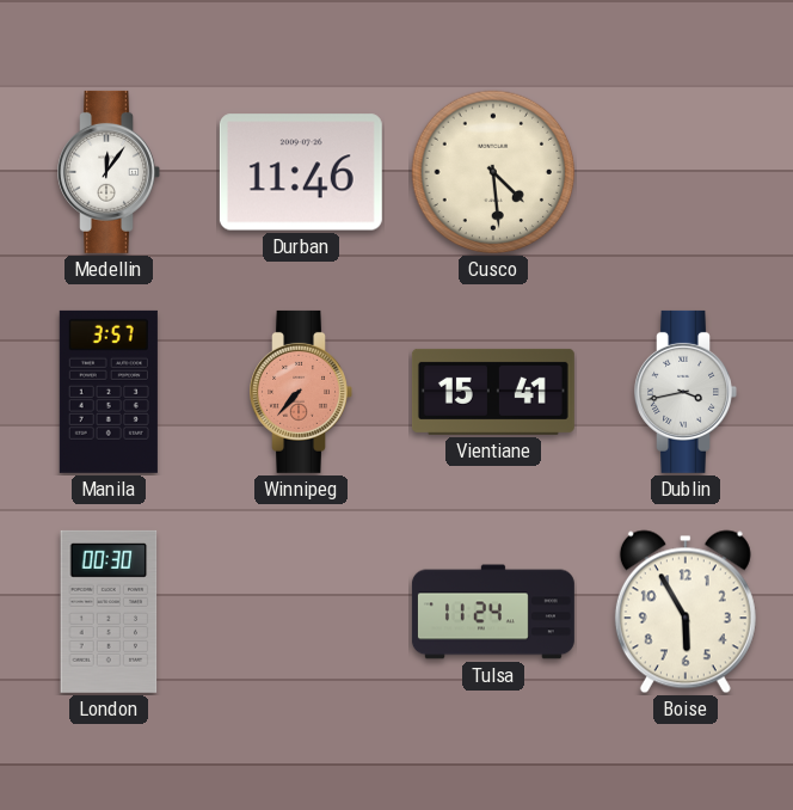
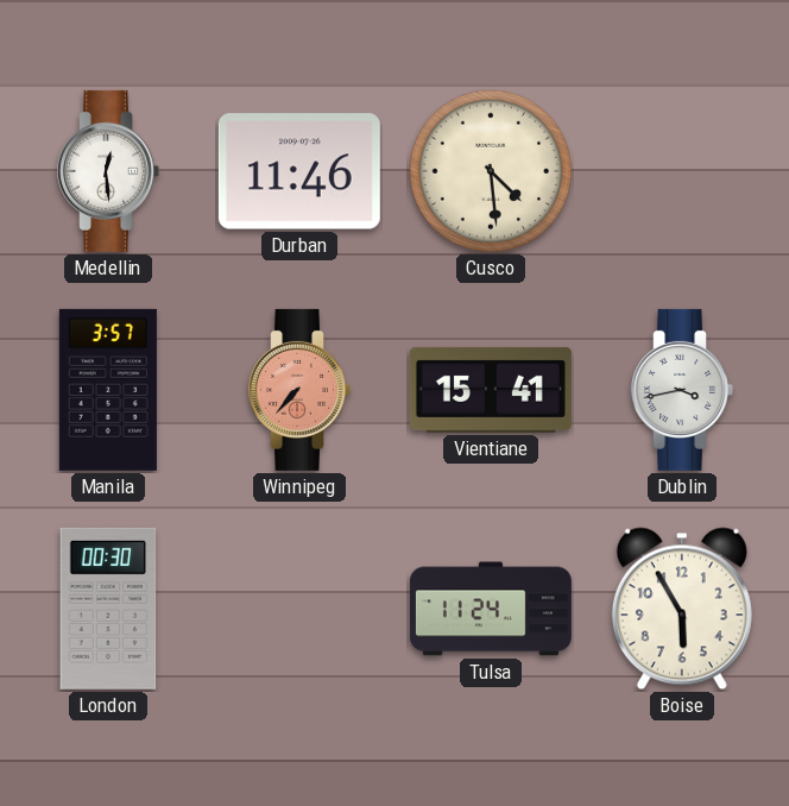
Medellin: 12:06 -> 12:29
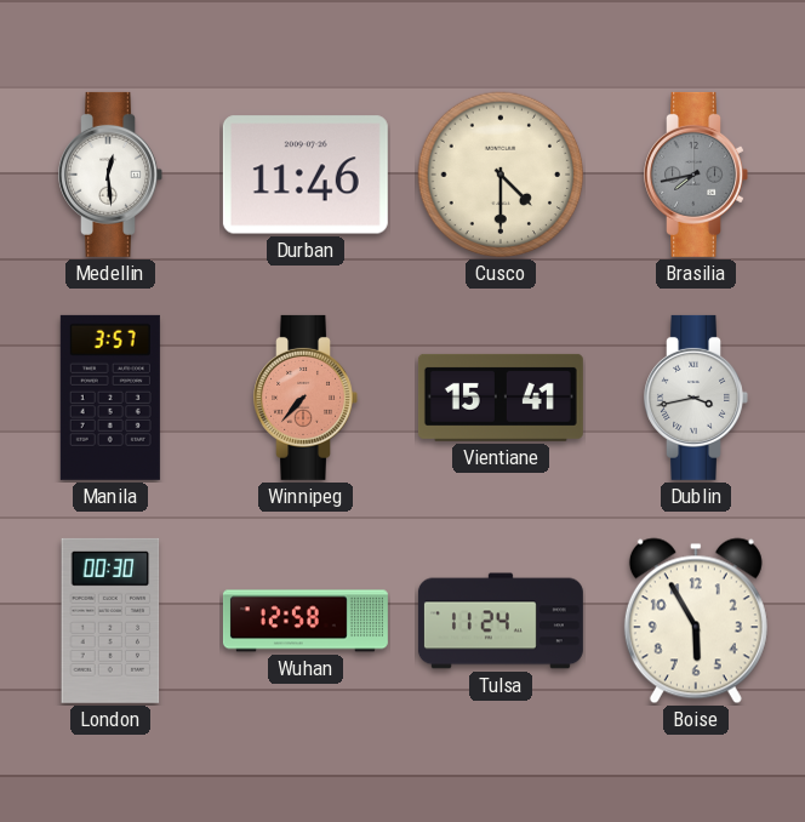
Cusco: 4:29 -> 4:30
Brasilia: none -> 7:43
Wuhan: none -> 12:58
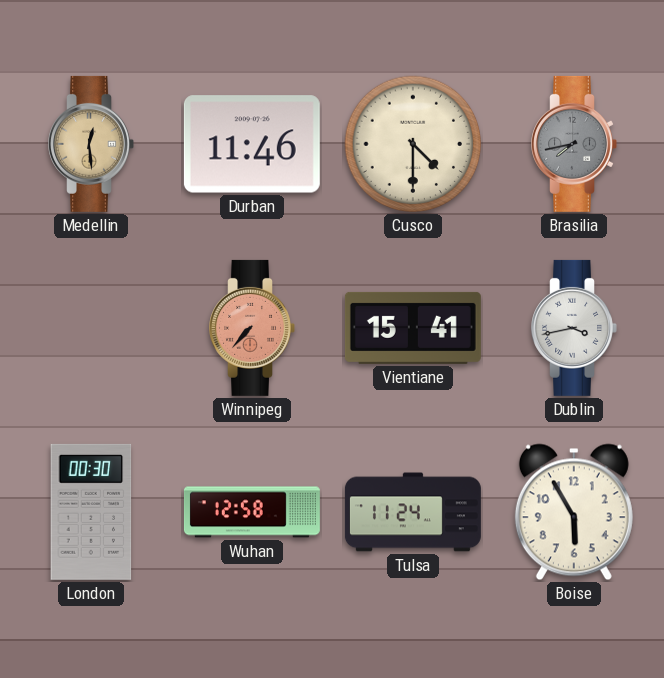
Medellin dial: white -> champagne
Manila: 3:57 -> none
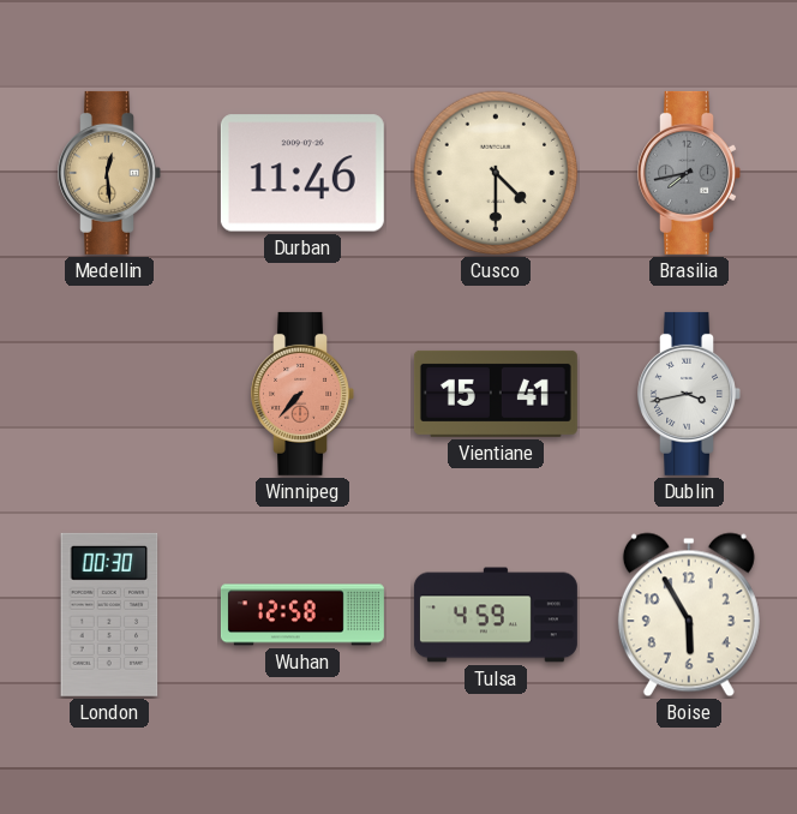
Tulsa: 11:24 -> 4:59
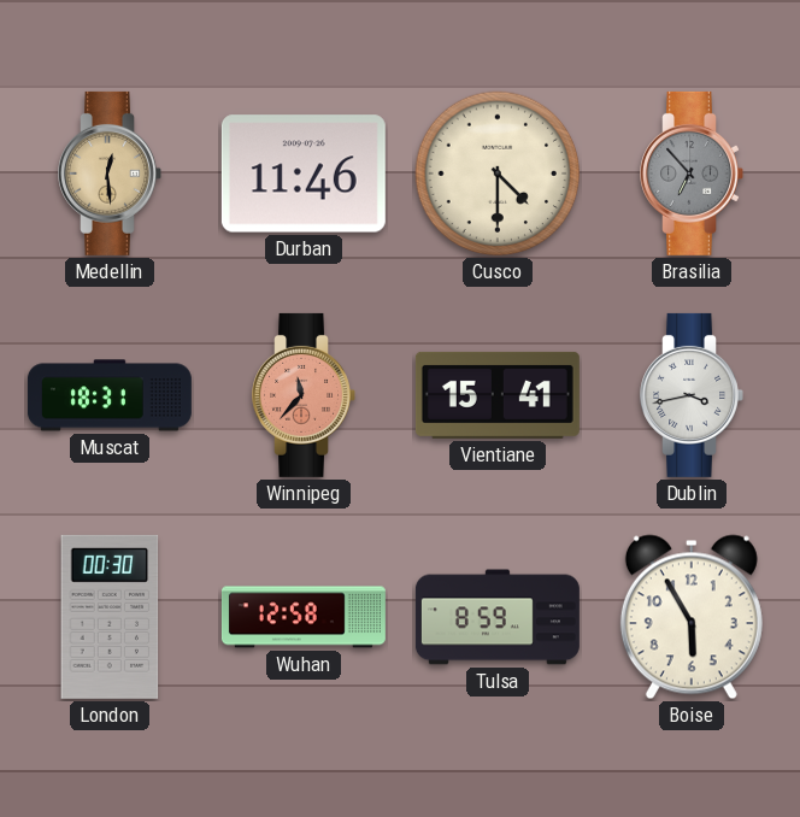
Brasilia: 7:43 -> 6:53
Muscat: none -> 18:31
Winnipeg: 7:37 -> 11:37
Tulsa: 4:59 -> 8:59
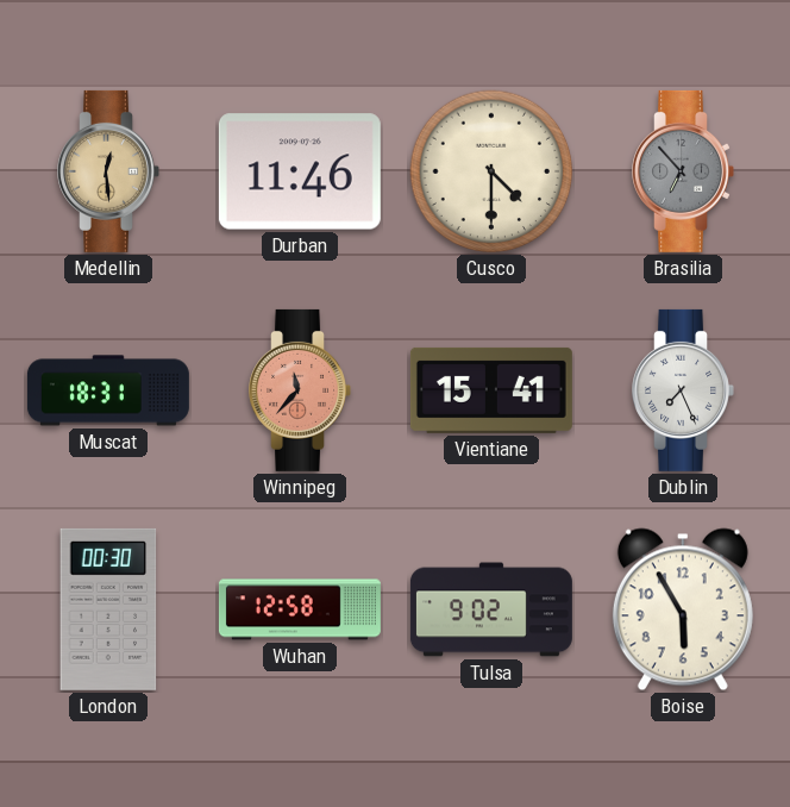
Dublin: 3:43 -> 7:26
Tulsa: 8:59 -> 9:02
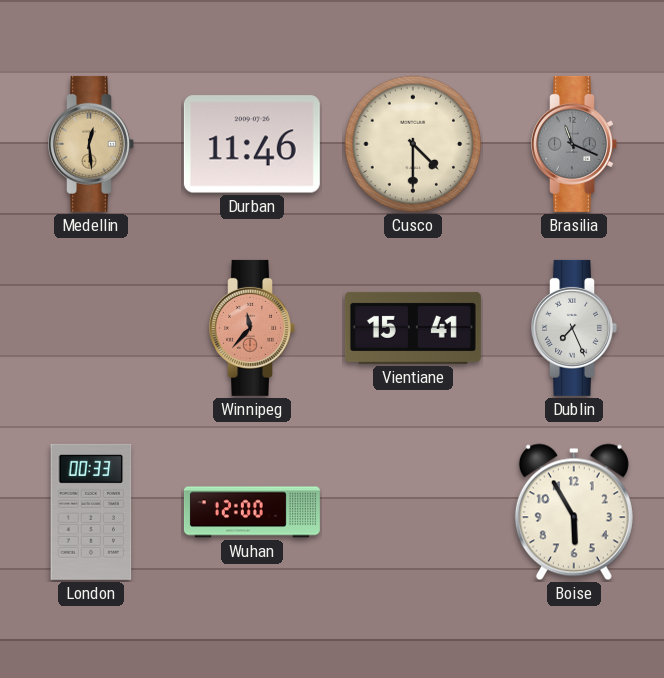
Brasilia: 6:53 -> 11:19
Muscat: 18:31 -> none
London: 00:30 -> 00:33
Wuhan: 12:58 -> 12:00
Tulsa: 9:02 -> none
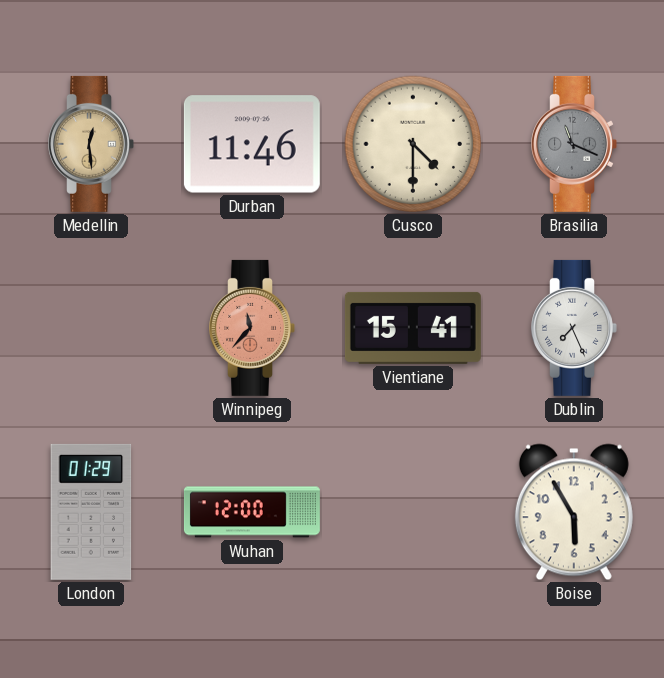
London: 00:33 -> 01:29
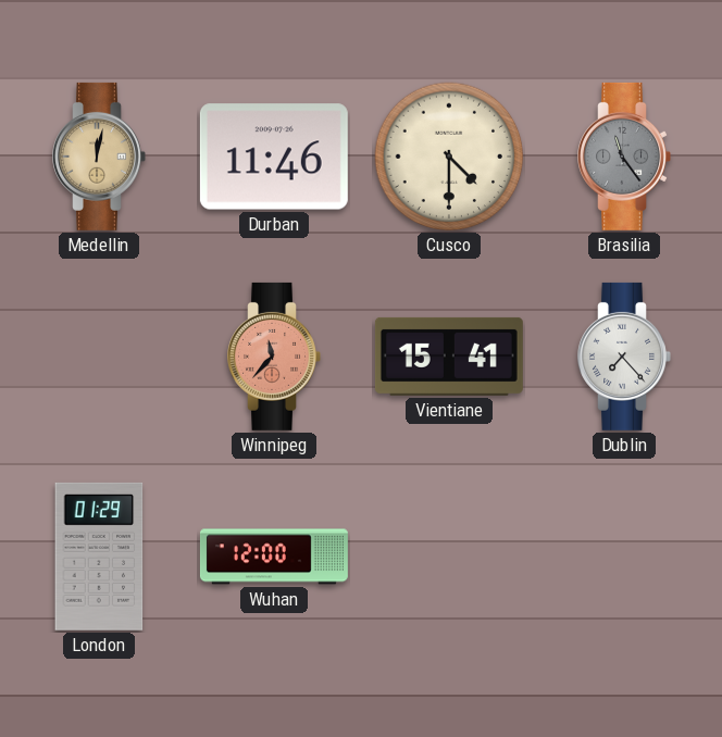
Medellin: 12:29 -> 12:02
Brasilia: 11:19 -> 11:24
Dublin: 7:26 -> 7:23
Boise: 5:55 -> none
